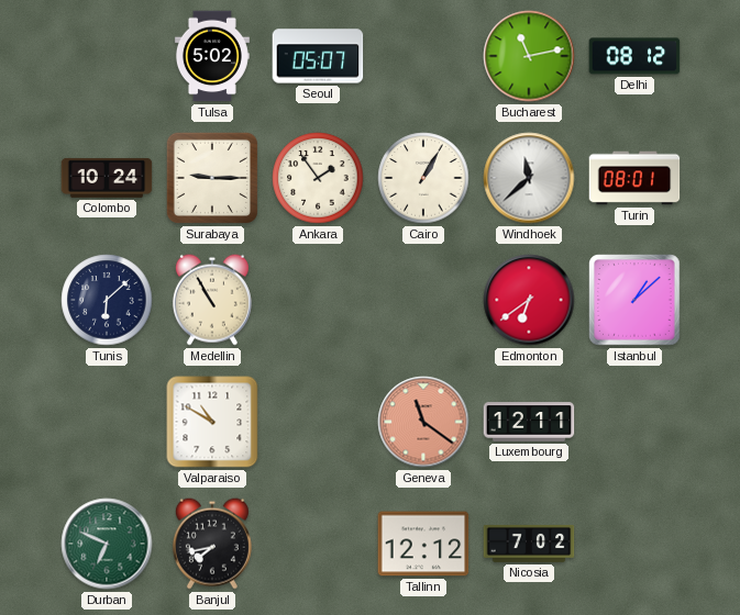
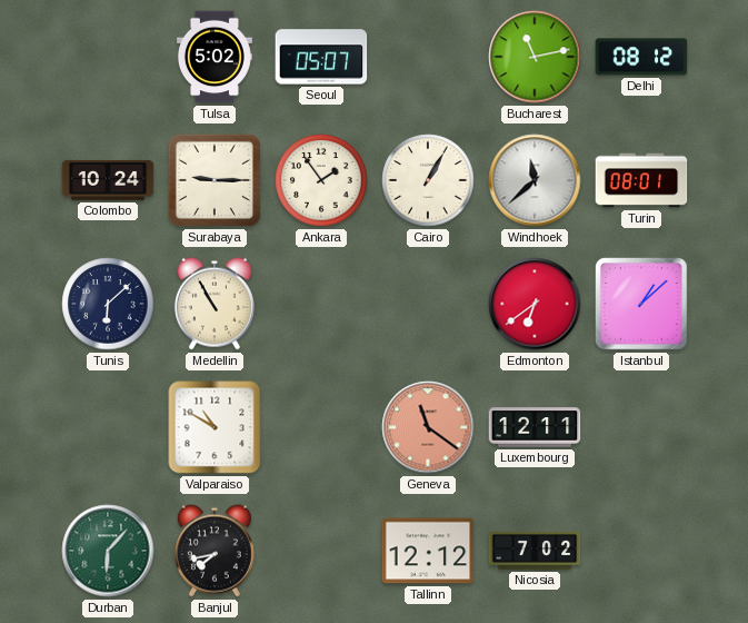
Durban: 6:49 -> 6:07
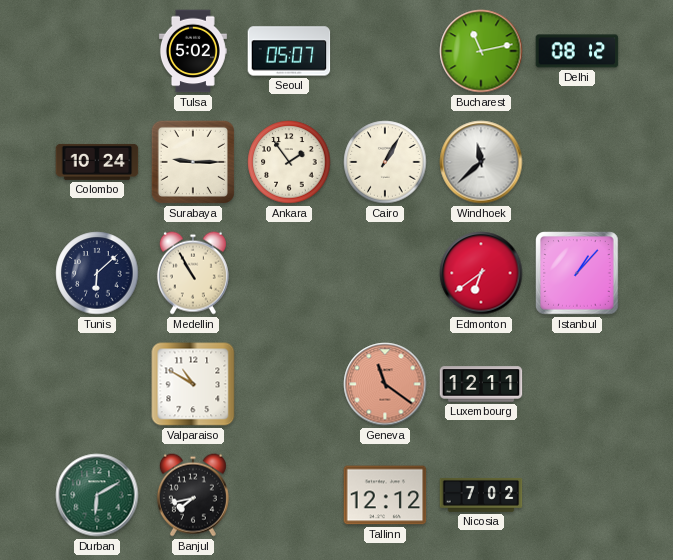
Turin: 08:01 -> none
Istanbul: 1:08 -> 1:07
Durban: 6:07 -> 6:10
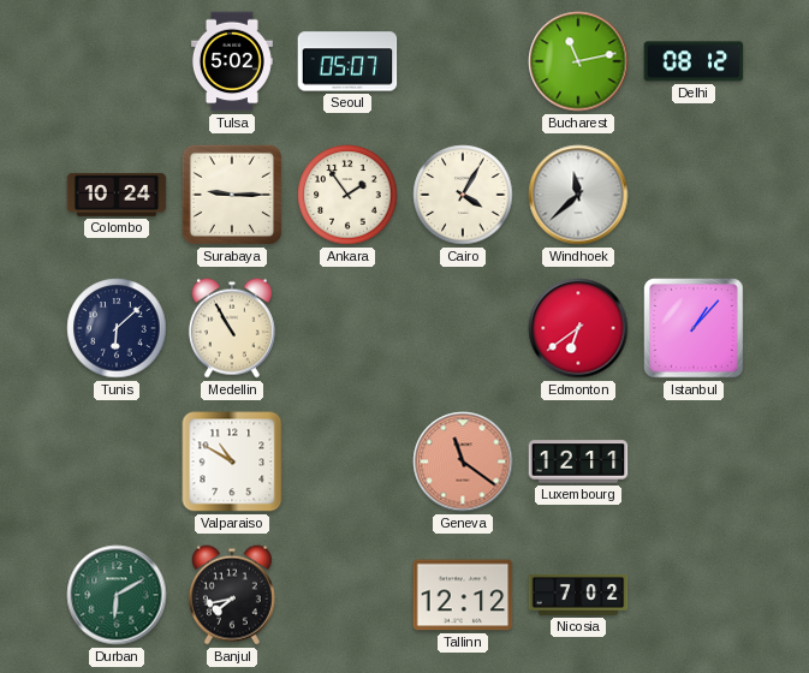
Cairo: 1:05 -> 4:05
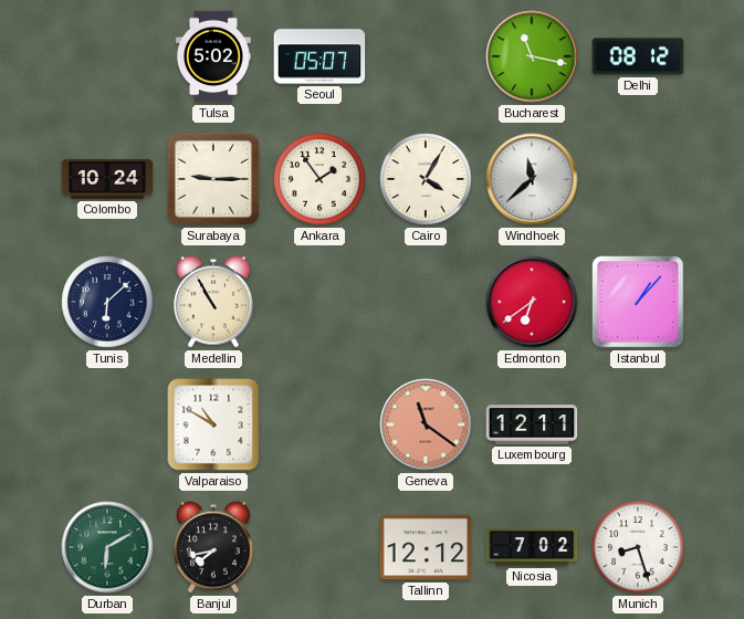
Bucharest: 11:13 -> 11:17
Munich: none -> 8:27
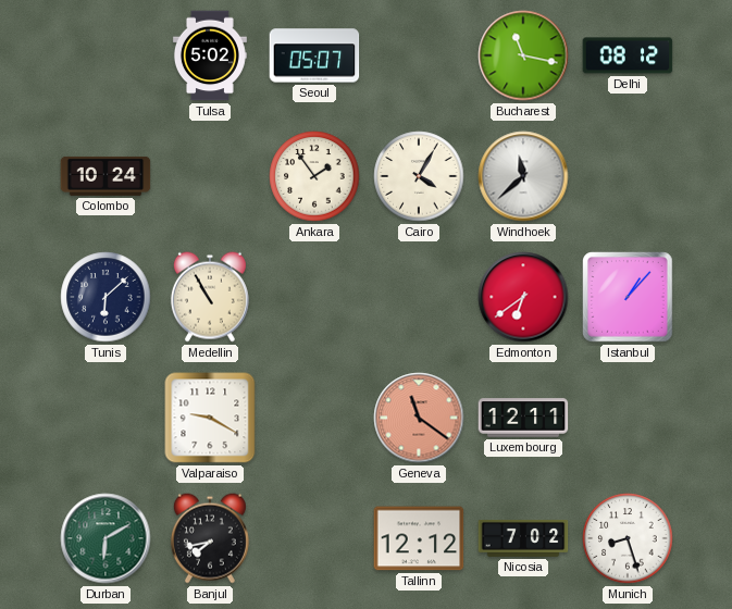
Surabaya: 9:15 -> none
Valparaiso: 10:50 -> 9:20
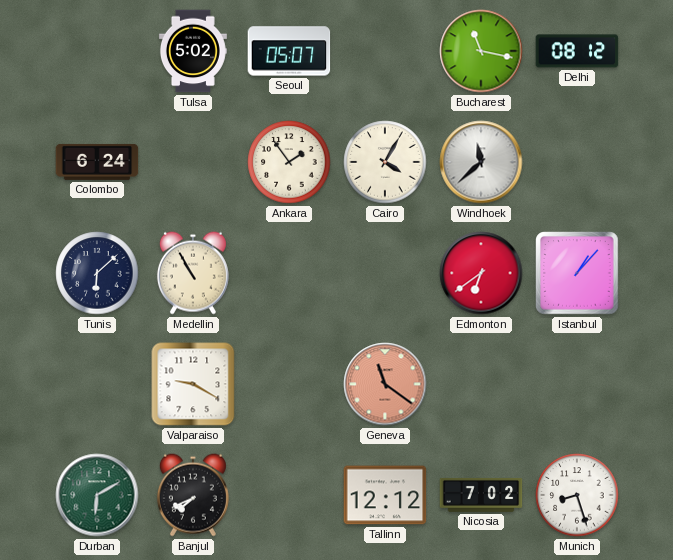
Colombo: 10:24 -> 6:24
Luxembourg: 12:11 -> none
Banjul: 7:43 -> 7:41
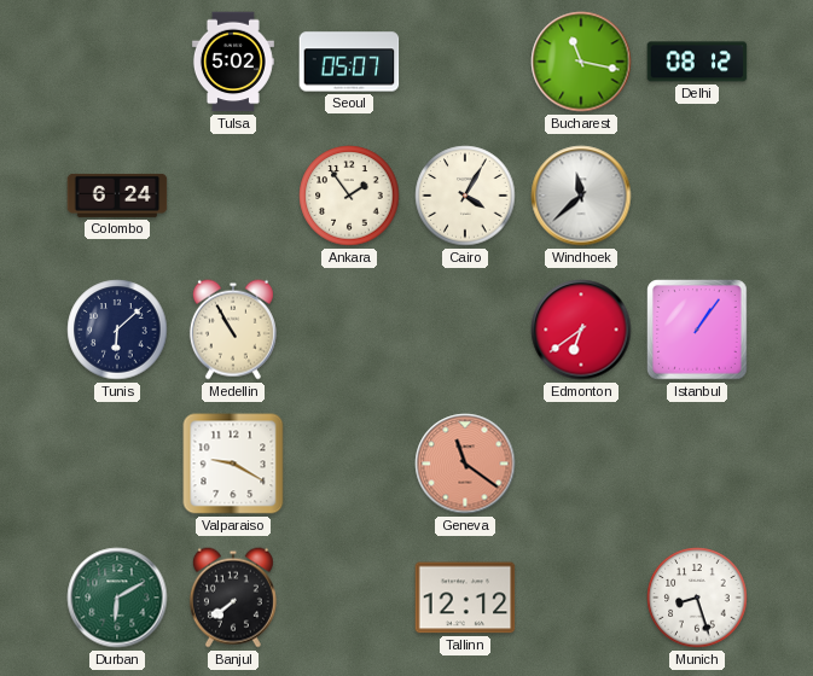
Istanbul: 1:07 -> 1:06
Banjul: 7:41 -> 7:39
Nicosia: 7:02 -> none
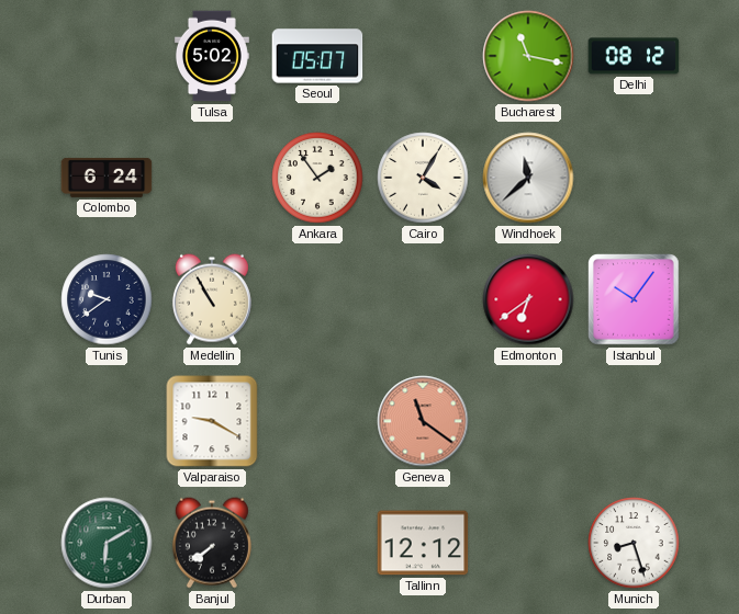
Tunis: 6:08 -> 9:39
Istanbul: 1:06 -> 10:06
